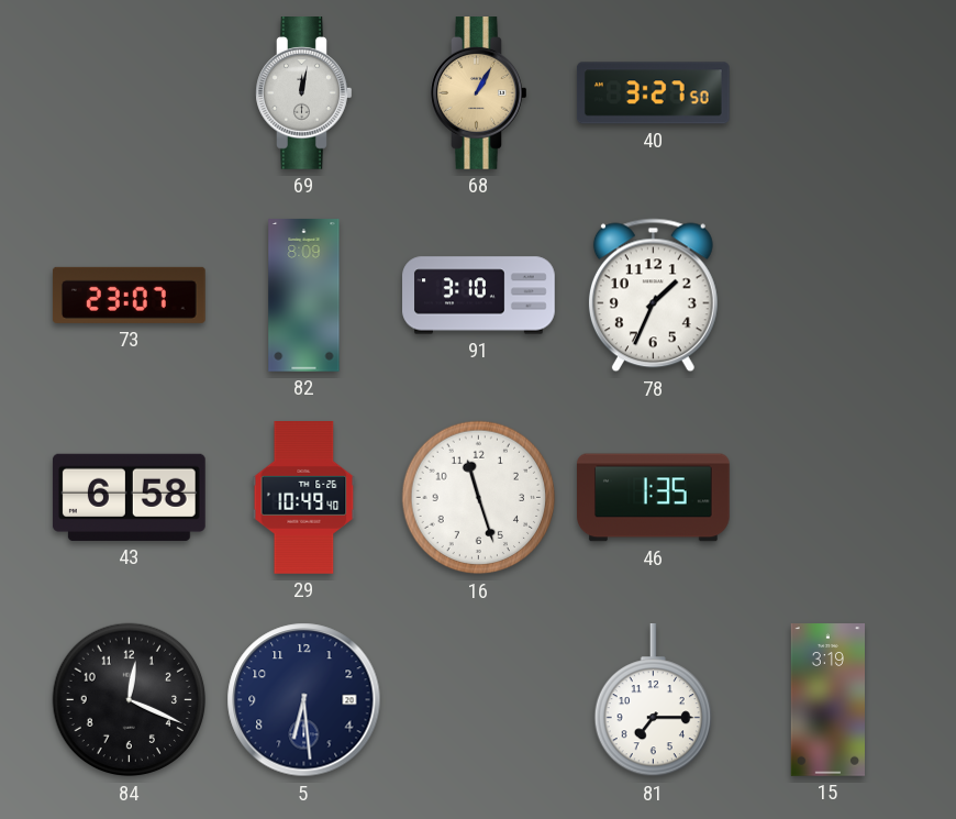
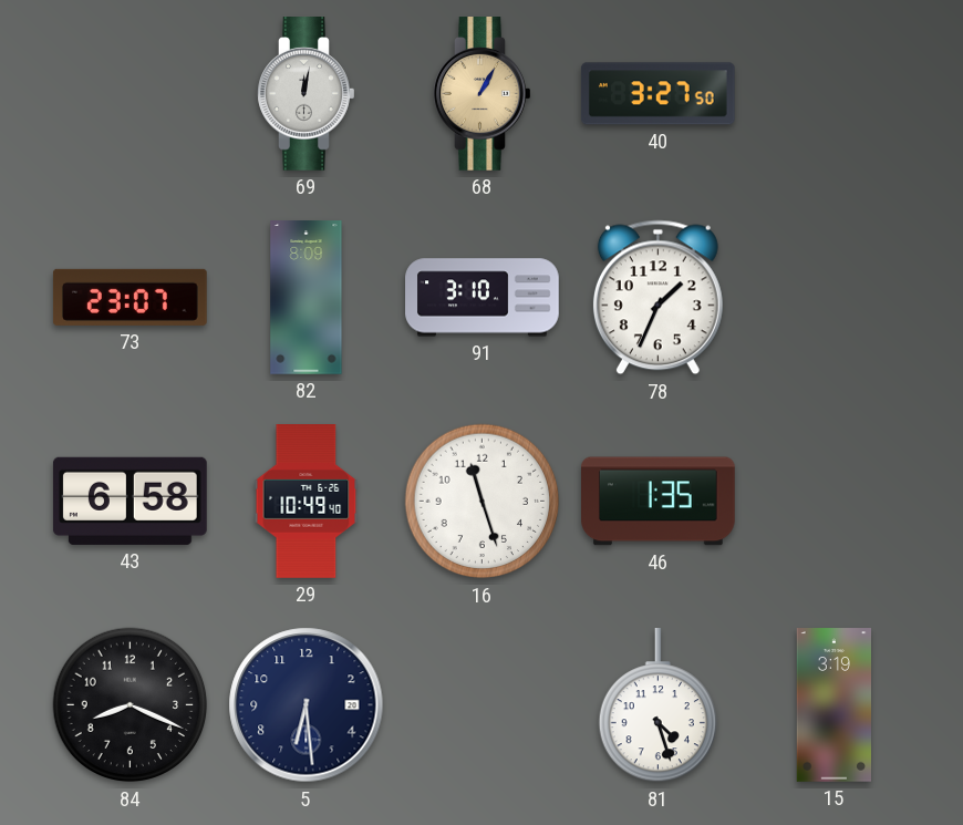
84: 12:19 -> 8:19
81: 7:15 -> 4:27
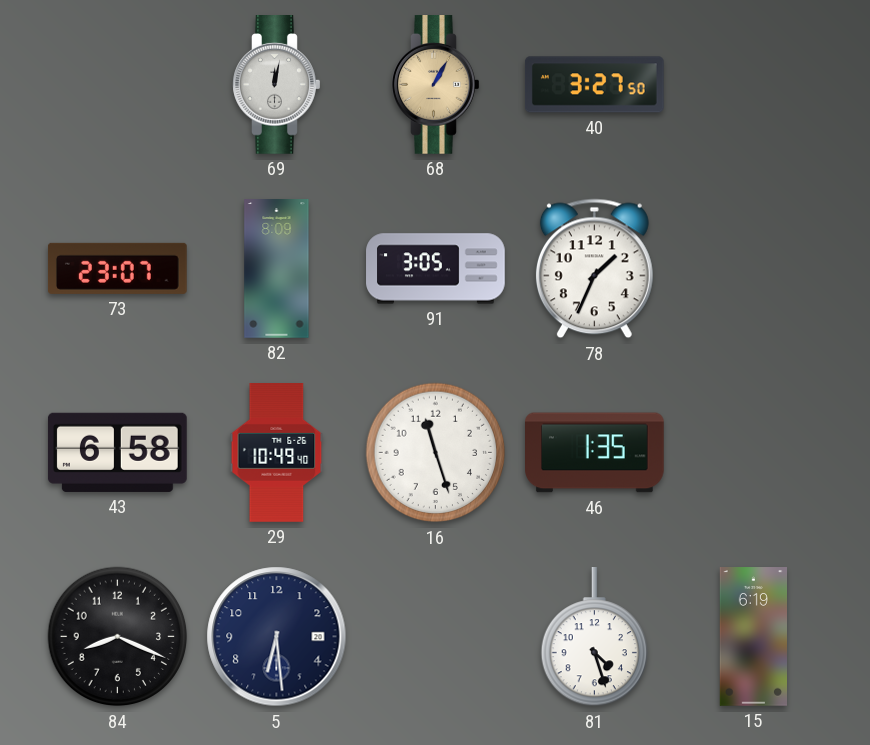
91: 3:10 -> 3:05
15: 3:19 -> 6:19
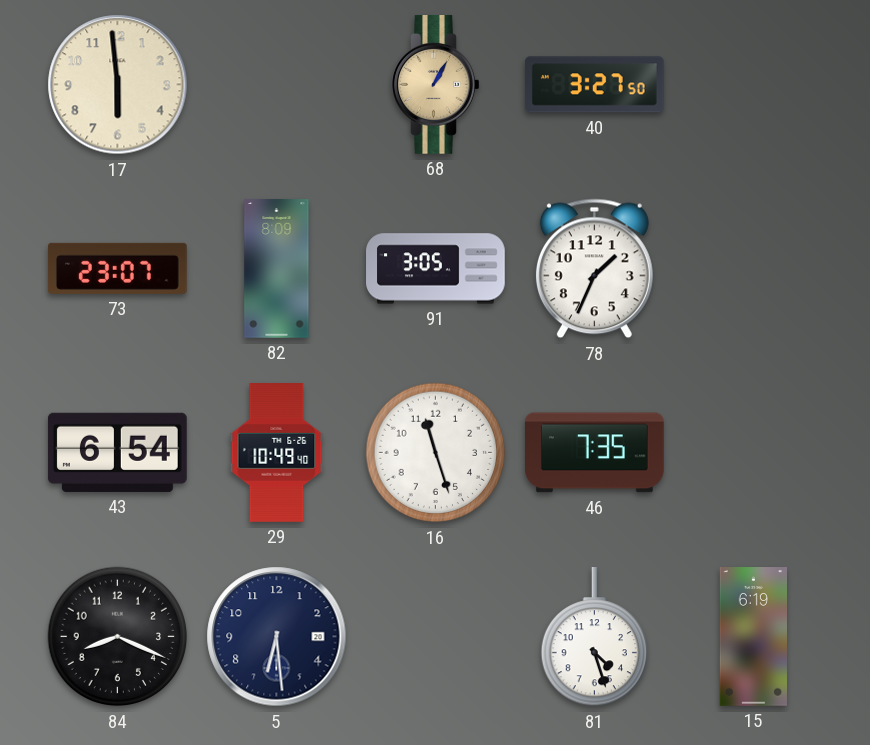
17: none -> 5:59
69: 12:02 -> none
43: 6:58 -> 6:54
46: 1:35 -> 7:35
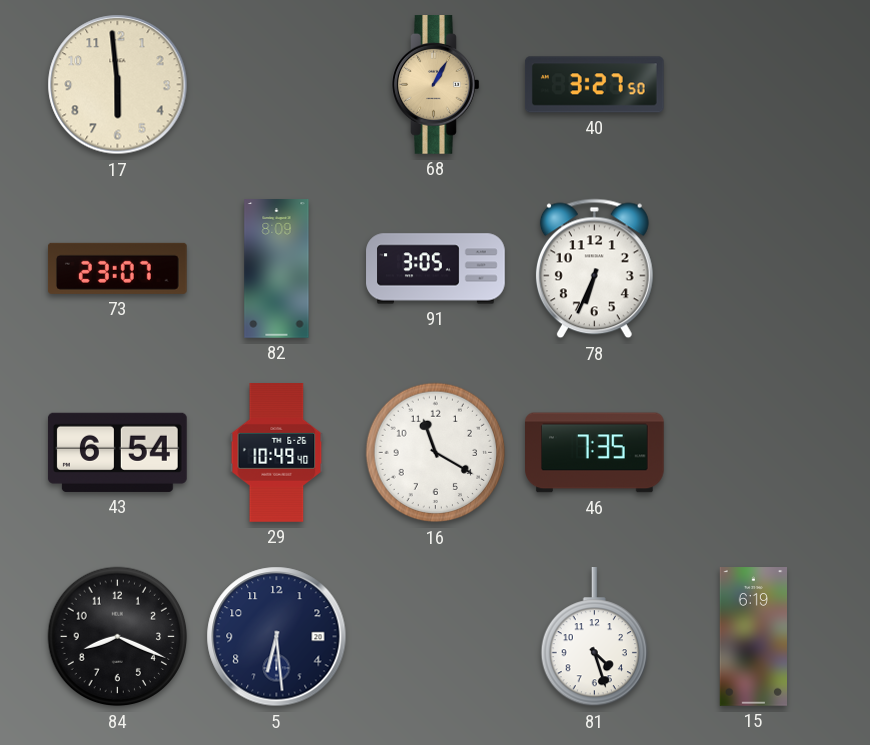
78: 1:34 -> 6:34
16: 11:27 -> 11:20
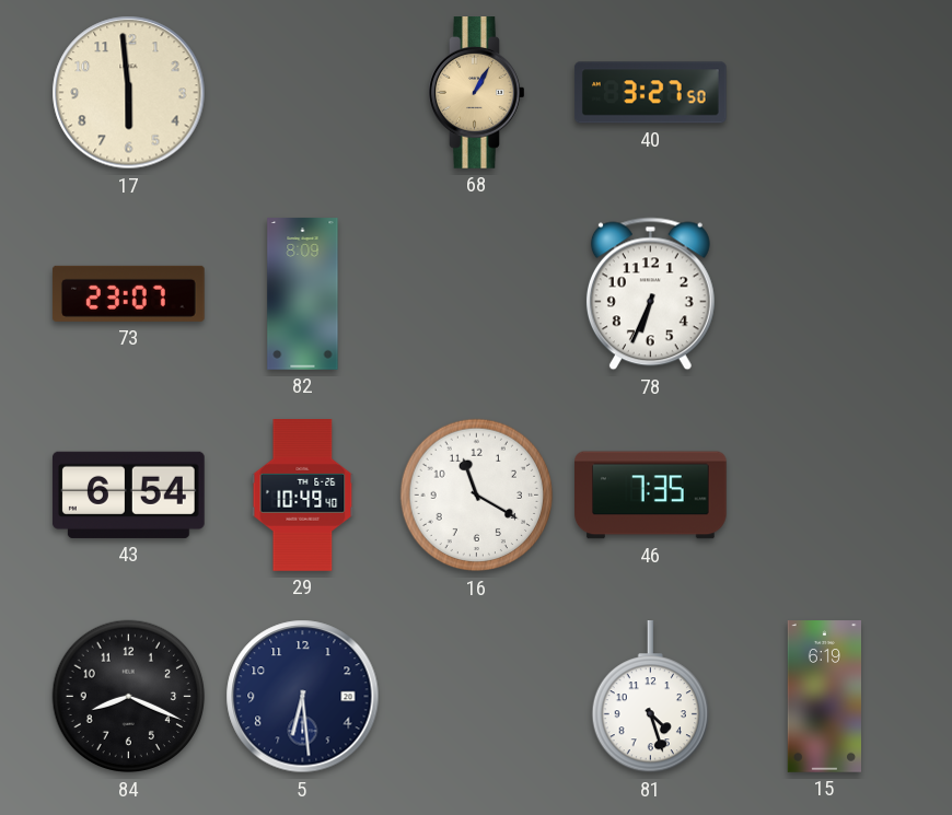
91: 3:05 -> none
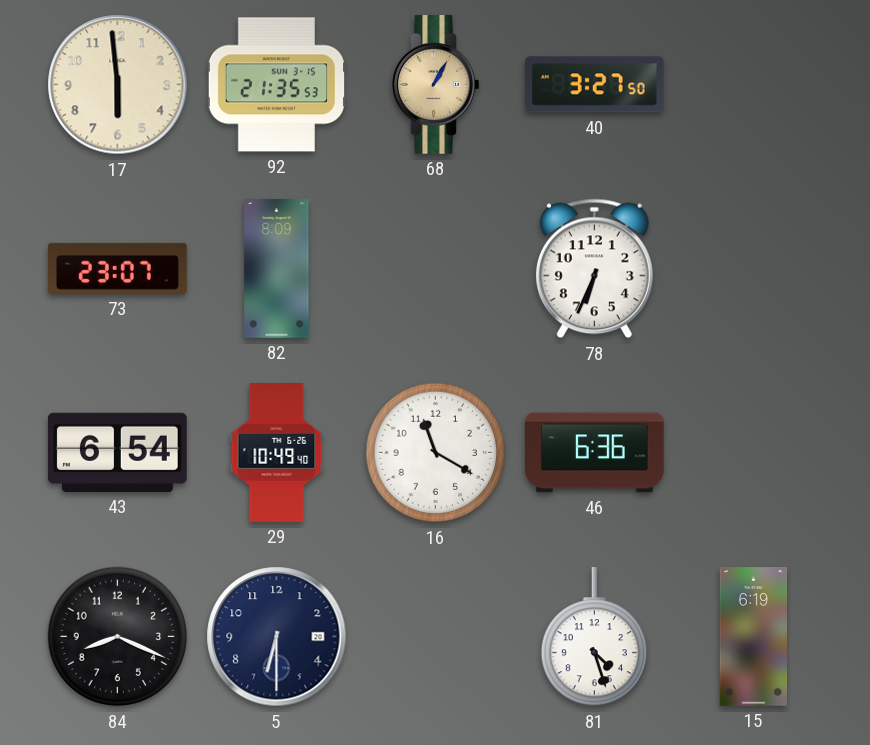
92: none -> 21:35
46: 7:35 -> 6:36
5: 6:29 -> 6:30
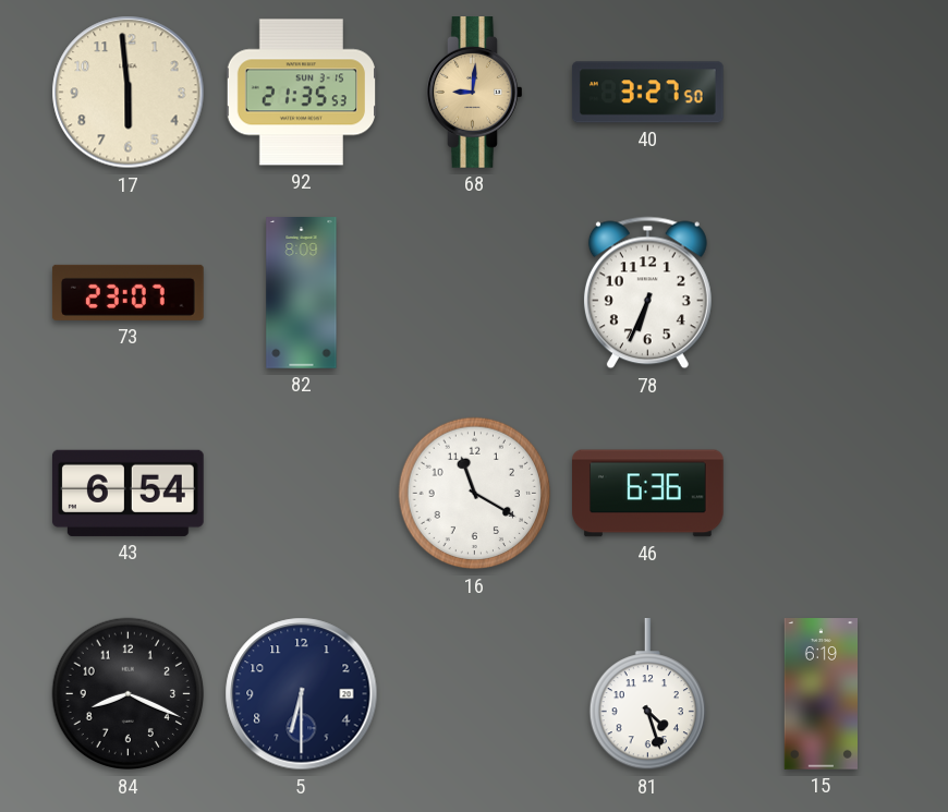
68: 1:05 -> 9:01
29: 10:49 -> none
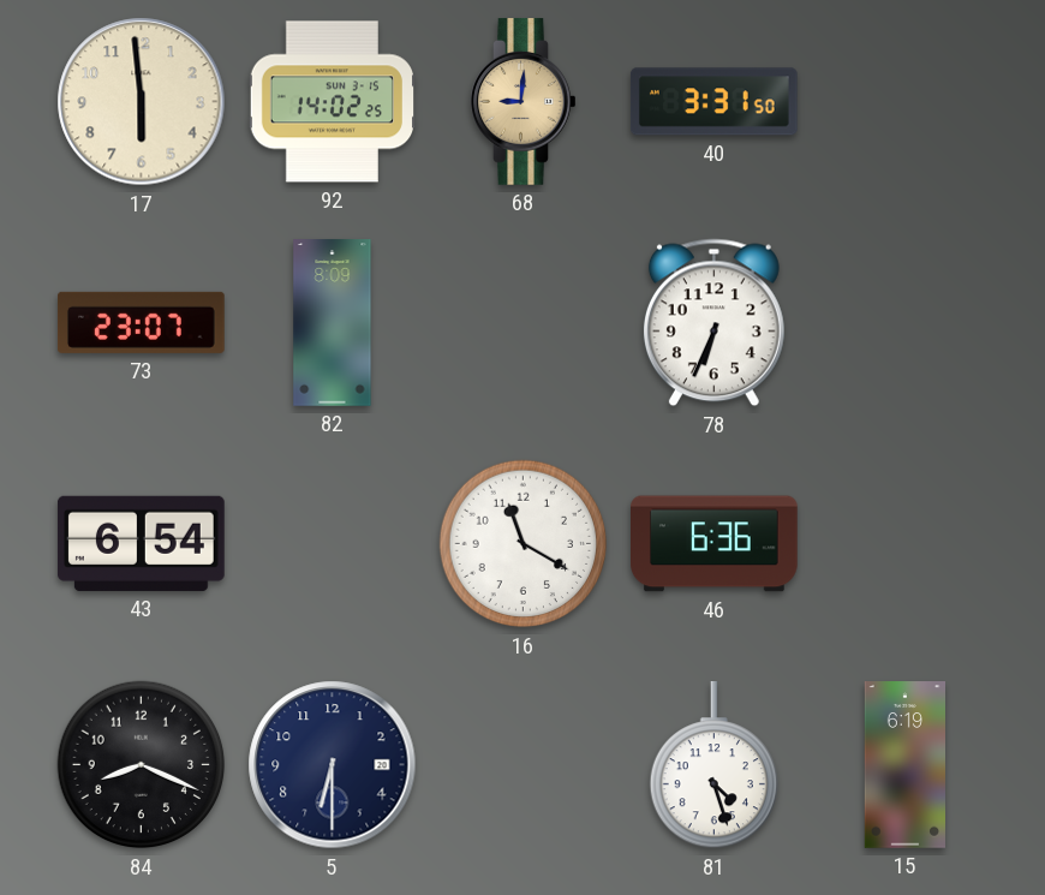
92: 21:35 -> 14:02
40: 3:27 -> 3:31
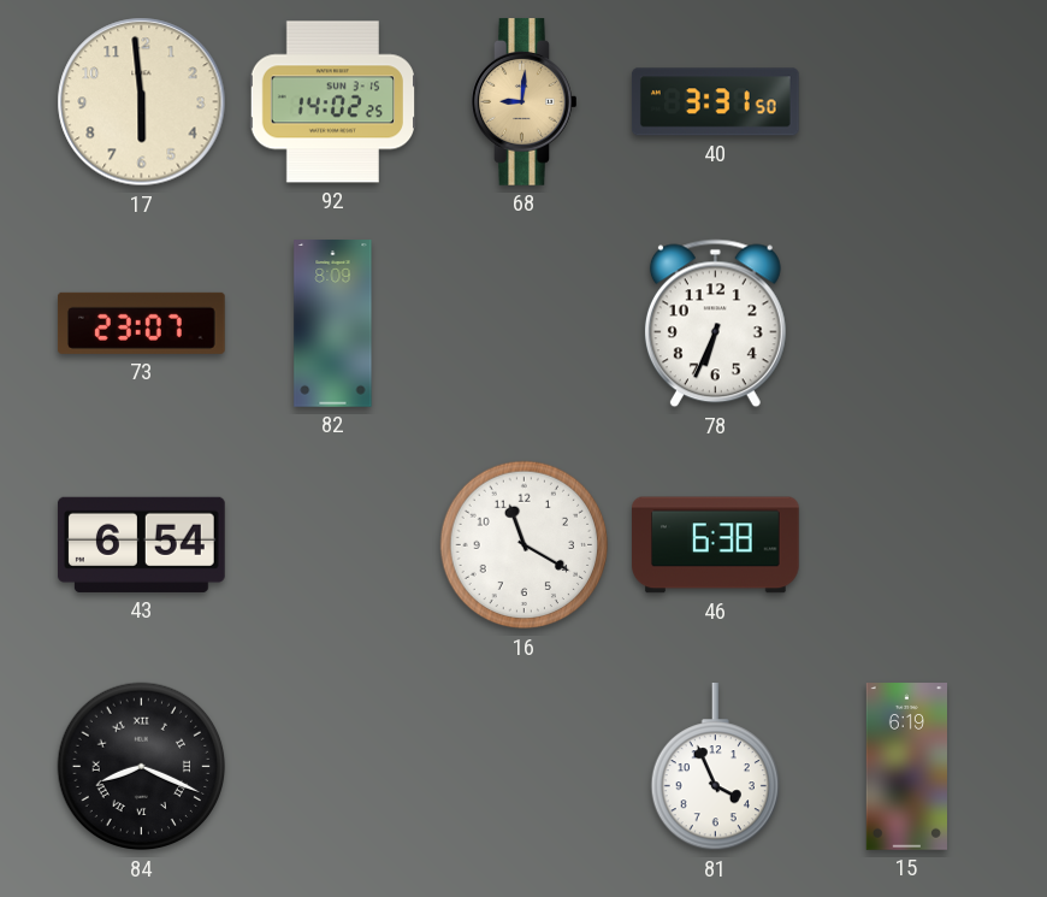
46: 6:36 -> 6:38
84 numerals: Arabic -> Roman
5: 6:30 -> none
81: 4:27 -> 3:56
